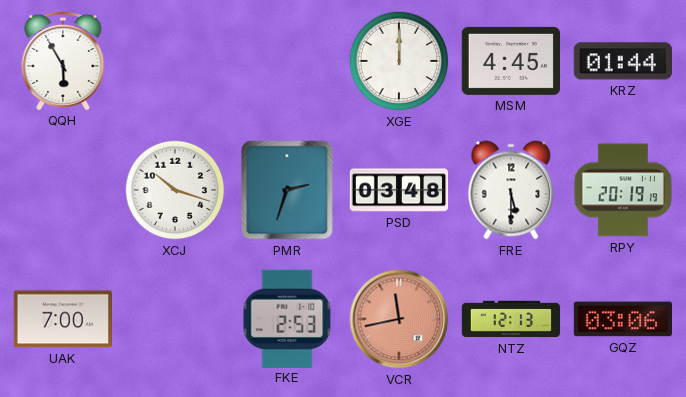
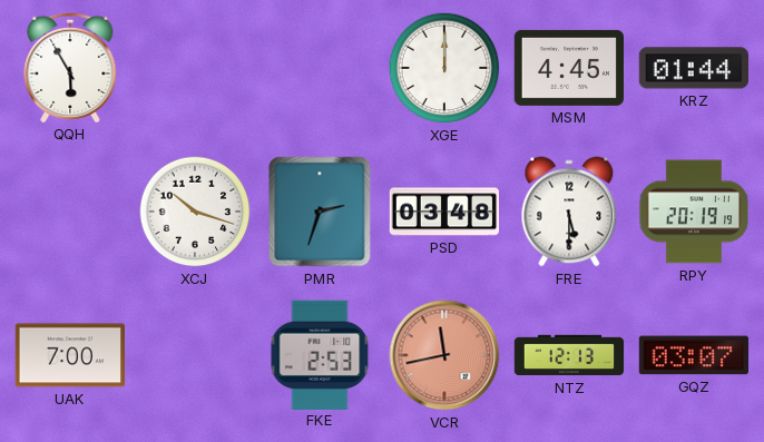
GQZ: 03:06 -> 03:07
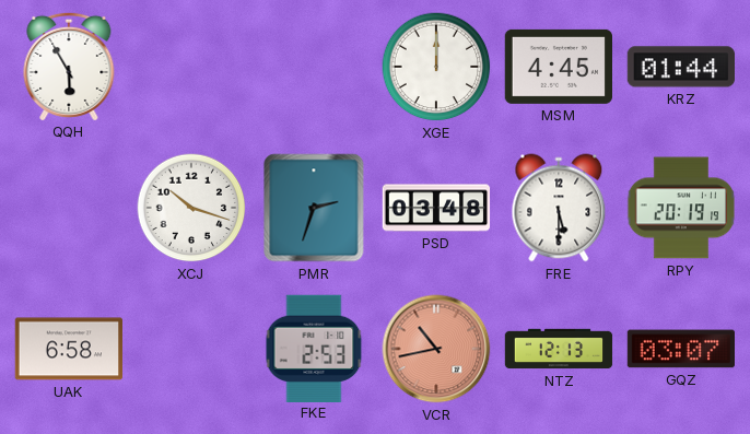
UAK: 7:00 -> 6:58
VCR: 11:43 -> 10:43
